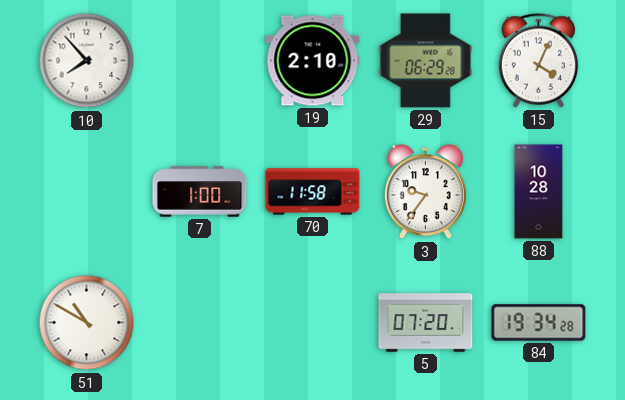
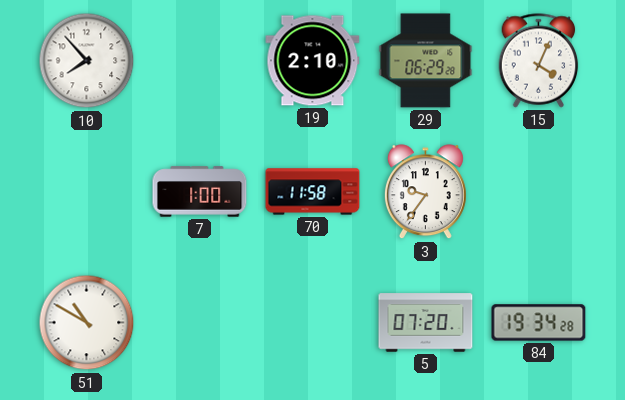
88: 10:28 -> none
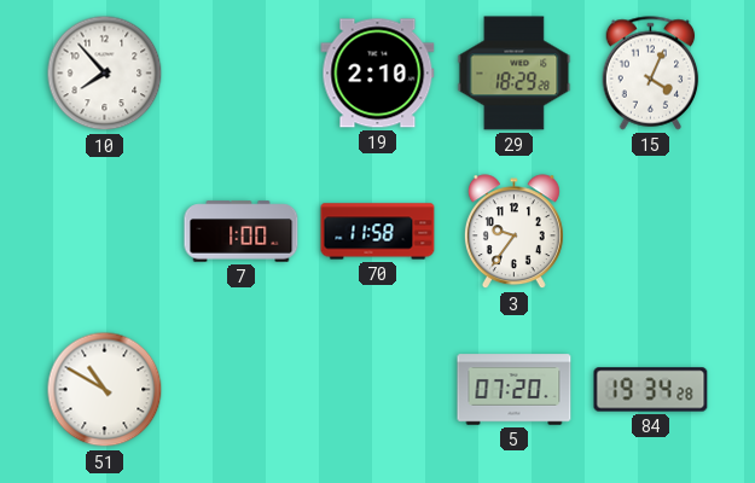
29: 06:29 -> 18:29
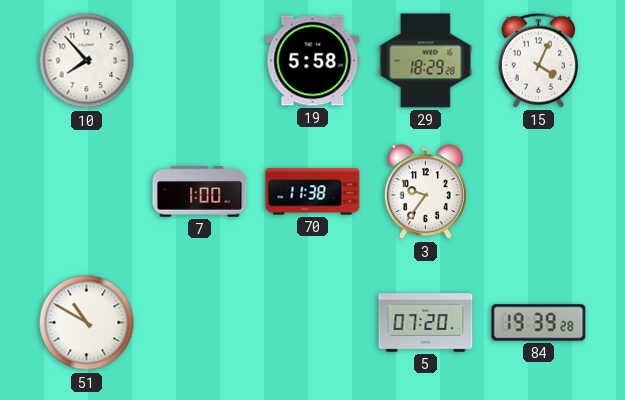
19: 2:10 -> 5:58
70: 11:58 -> 11:38
84: 19:34 -> 19:39
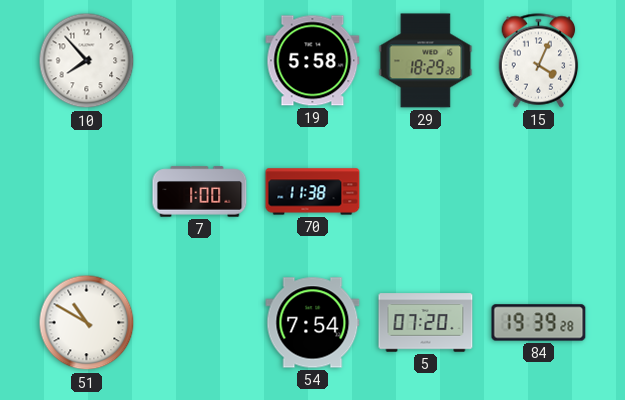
3: 9:36 -> none
54: none -> 7:54
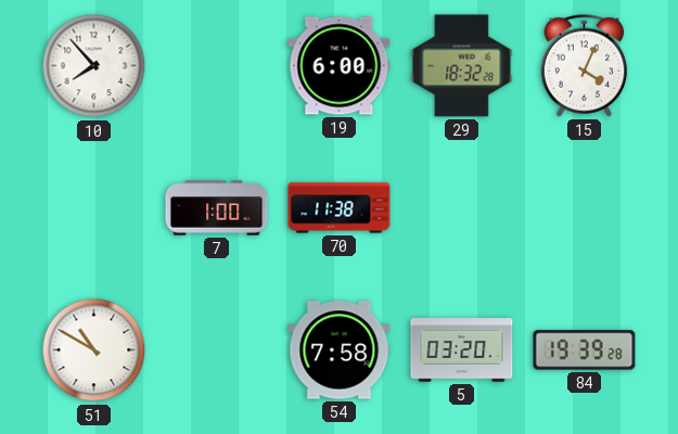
19: 5:58 -> 6:00
29: 18:29 -> 18:32
54: 7:54 -> 7:58
5: 07:20 -> 03:20
